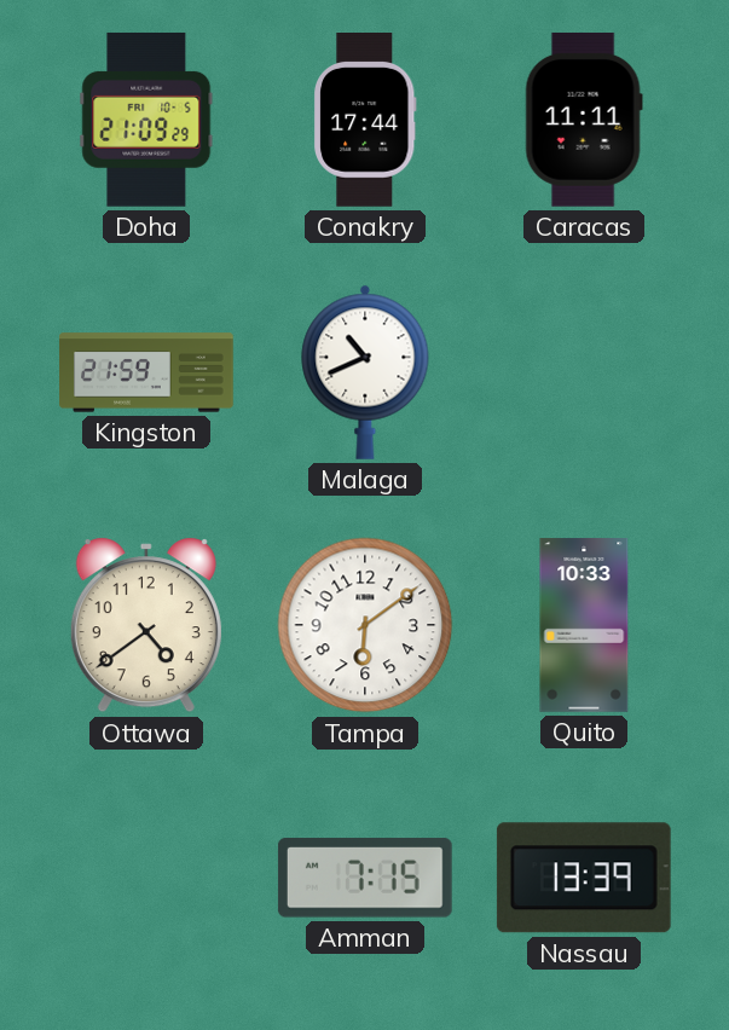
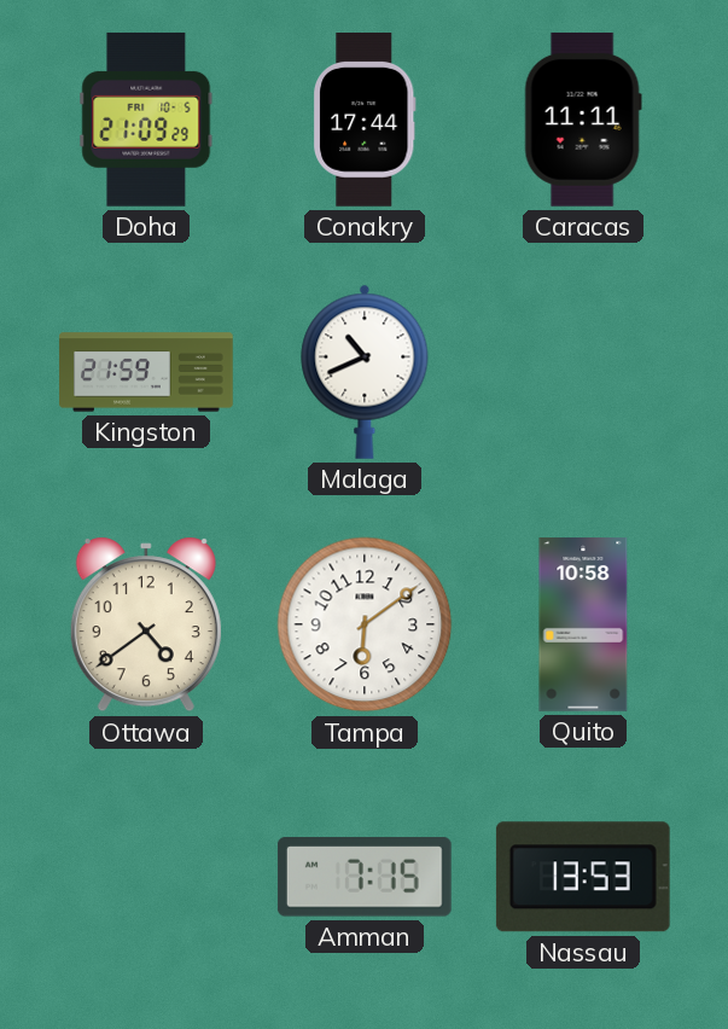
Quito: 10:33 -> 10:58
Nassau: 13:39 -> 13:53
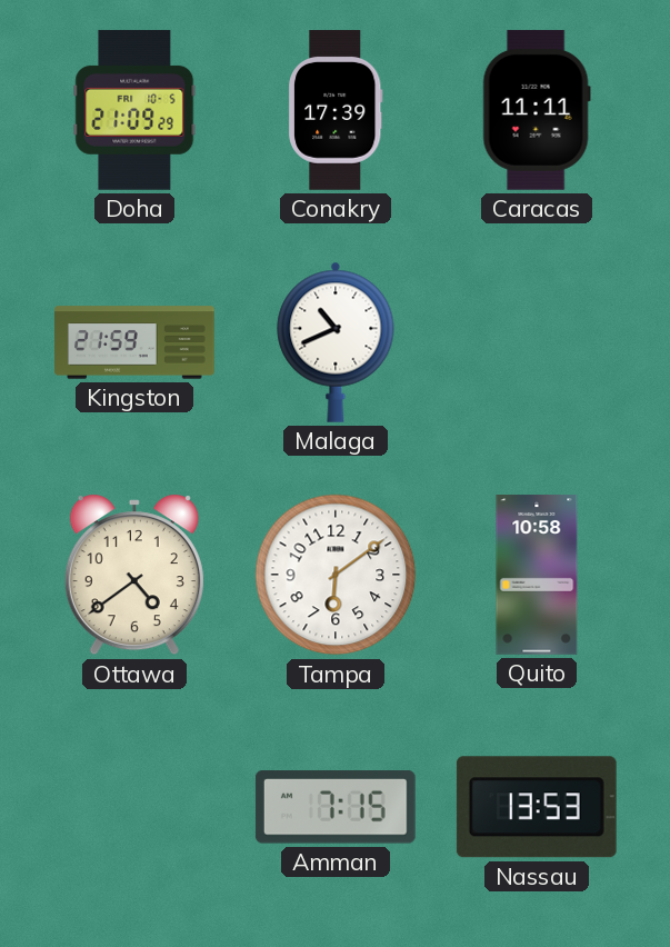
Conakry: 17:44 -> 17:39
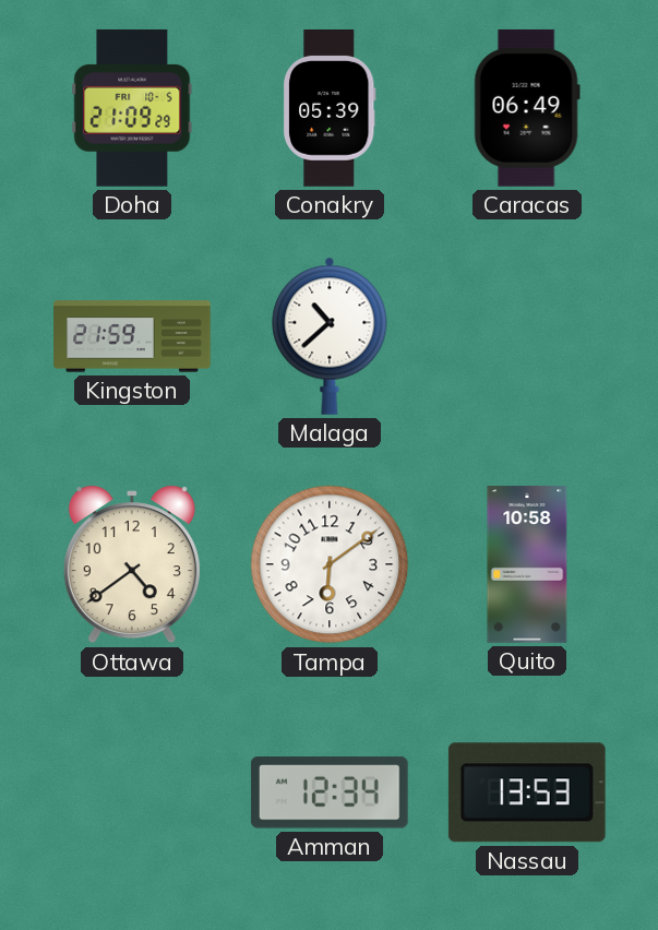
Conakry: 17:39 -> 05:39
Caracas: 11:11 -> 06:49
Malaga: 10:41 -> 10:38
Amman: 7:15 -> 12:34
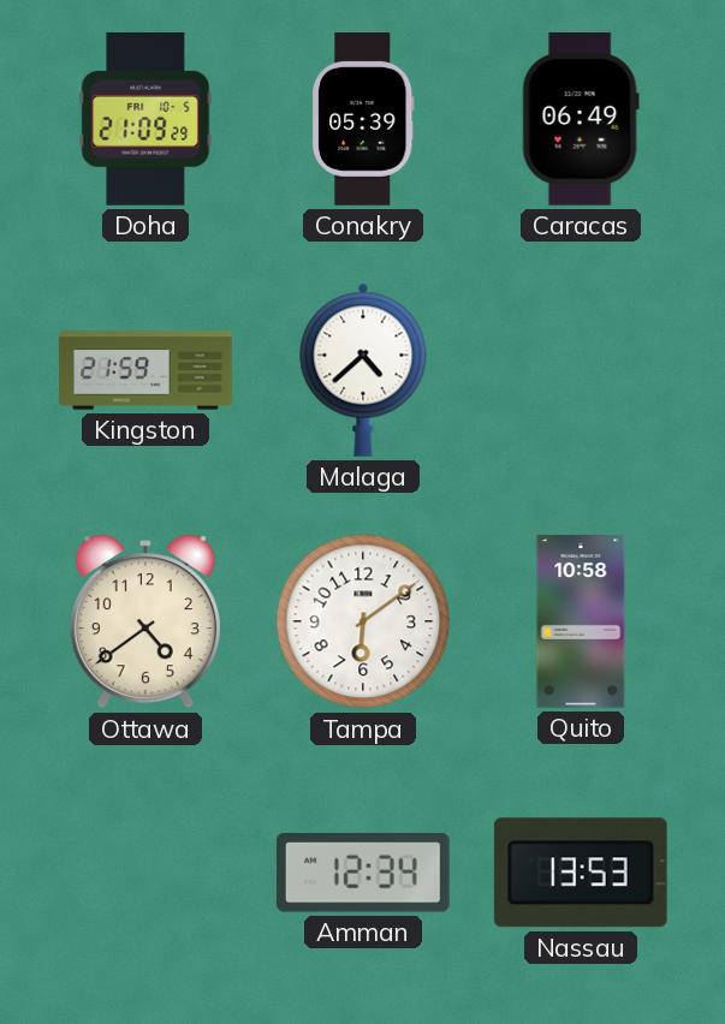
Malaga: 10:38 -> 4:38
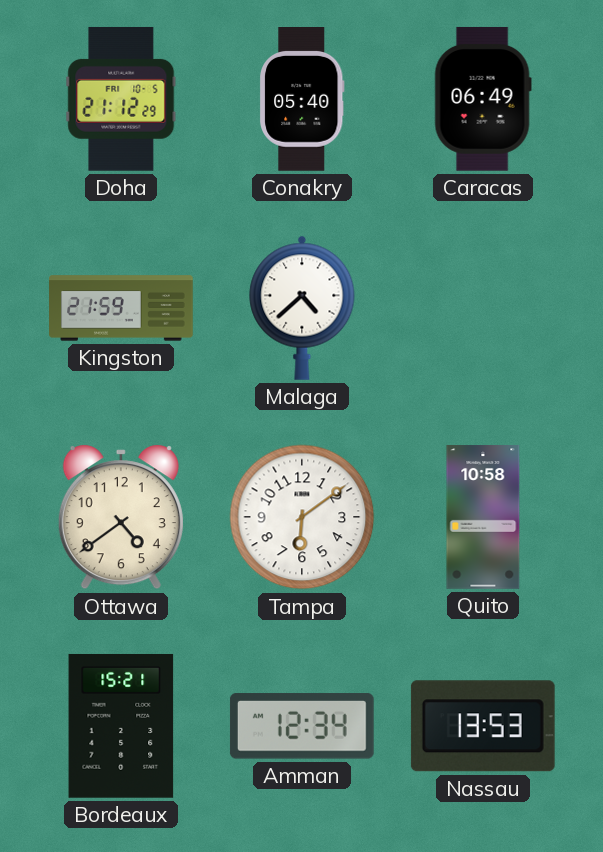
Doha: 21:09 -> 21:12
Conakry: 05:39 -> 05:40
Bordeaux: none -> 15:21
